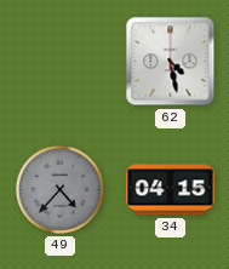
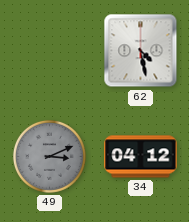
49: 4:37 -> 3:11
34: 04:15 -> 04:12
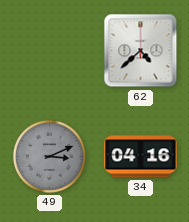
62: 4:28 -> 4:38
34: 04:12 -> 04:16
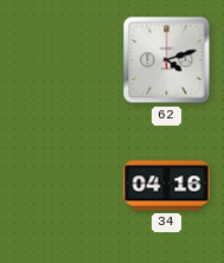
62: 4:38 -> 4:12
49: 3:11 -> none
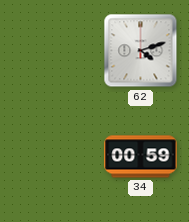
34: 04:16 -> 00:59
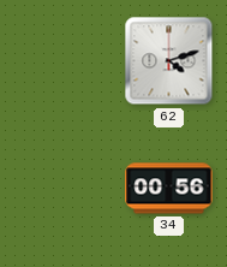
34: 00:59 -> 00:56
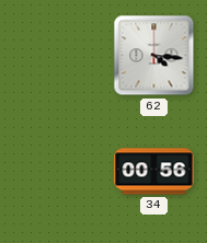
62: 4:12 -> 4:16
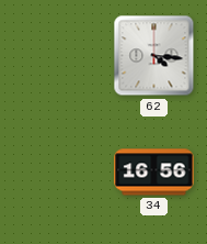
34: 00:56 -> 16:56
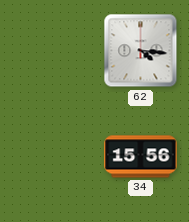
34: 16:56 -> 15:56
